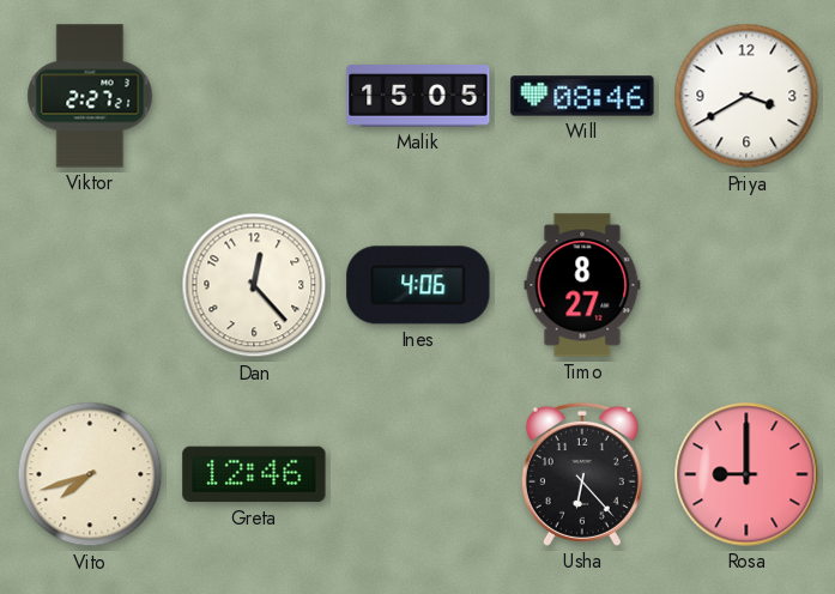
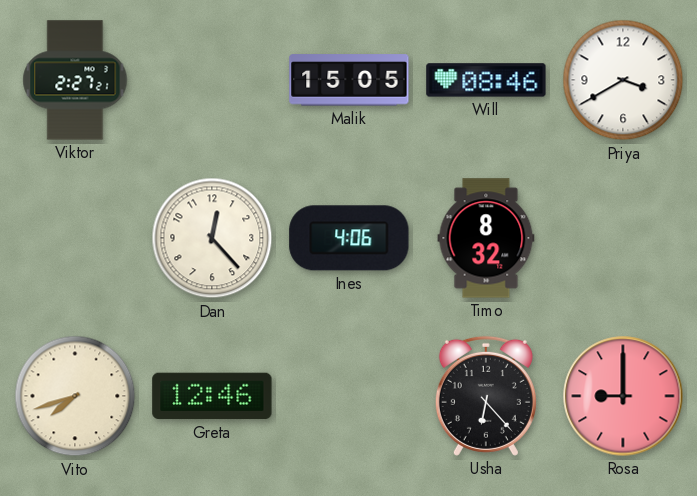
Timo: 8:27 -> 8:32
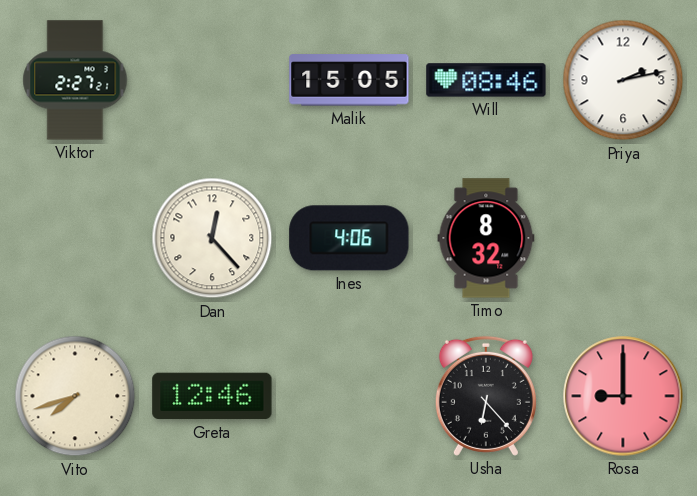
Priya: 3:40 -> 2:13
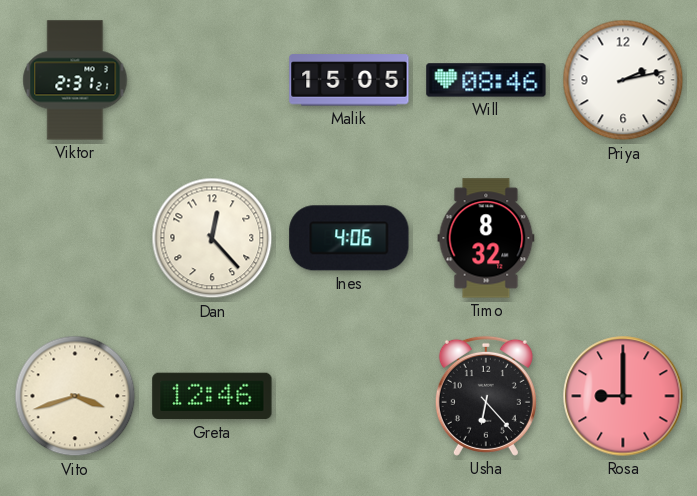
Viktor: 2:27 -> 2:31
Vito: 7:42 -> 3:42
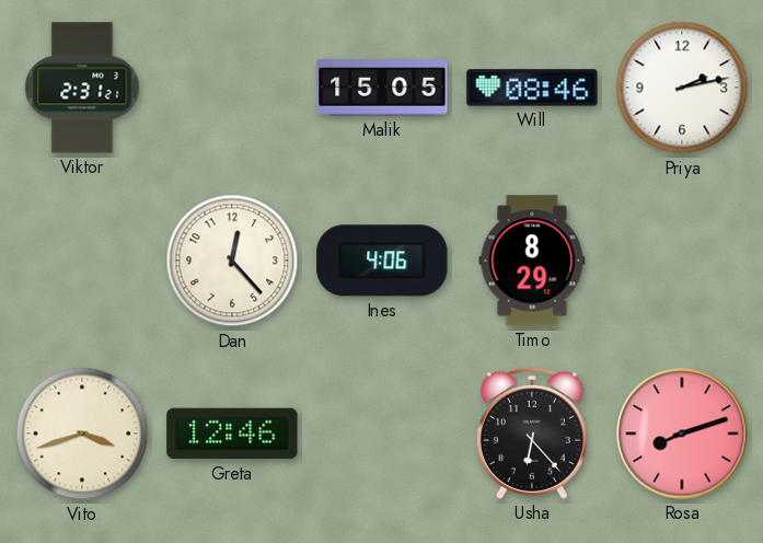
Timo: 8:32 -> 8:29
Rosa: 9:00 -> 8:12
